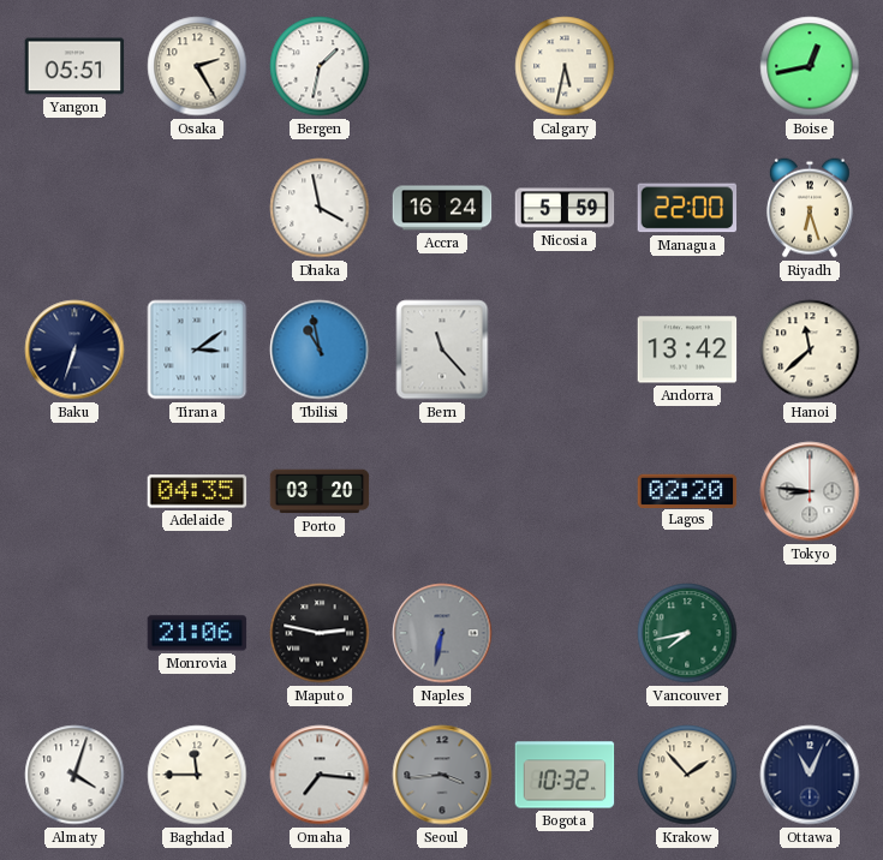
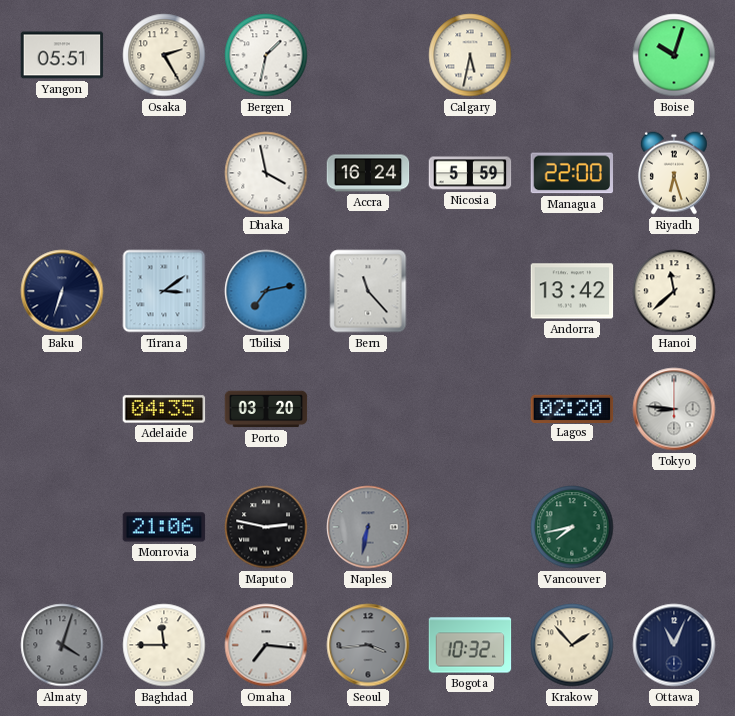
Boise: 12:43 -> 10:03
Tbilisi: 10:58 -> 7:13
Almaty dial: white -> grey
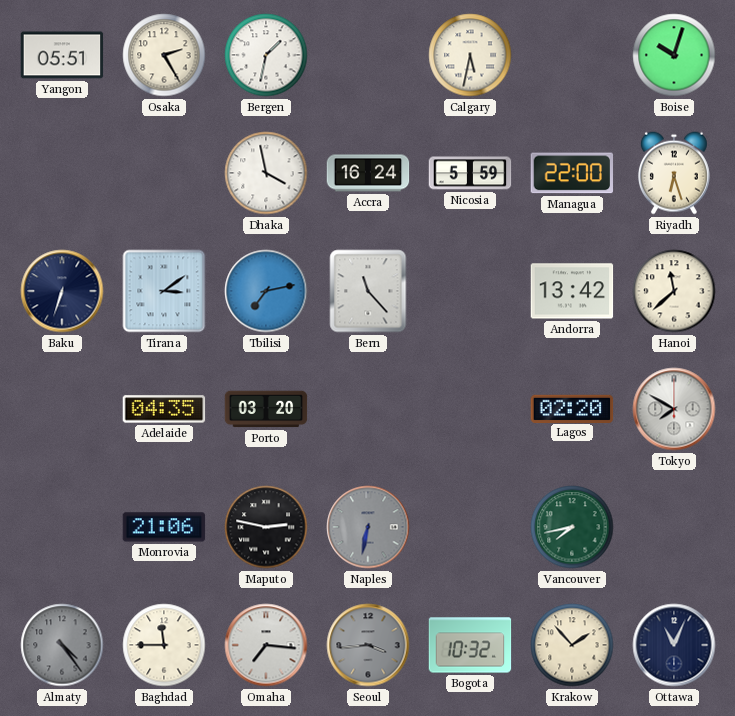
Tokyo: 8:46 -> 7:50
Almaty: 4:03 -> 4:24
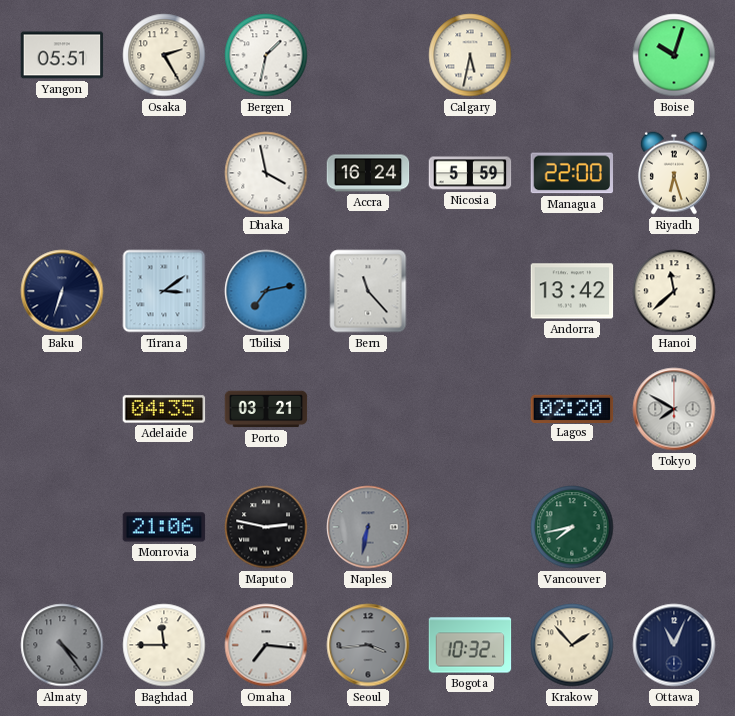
Porto: 03:20 -> 03:21
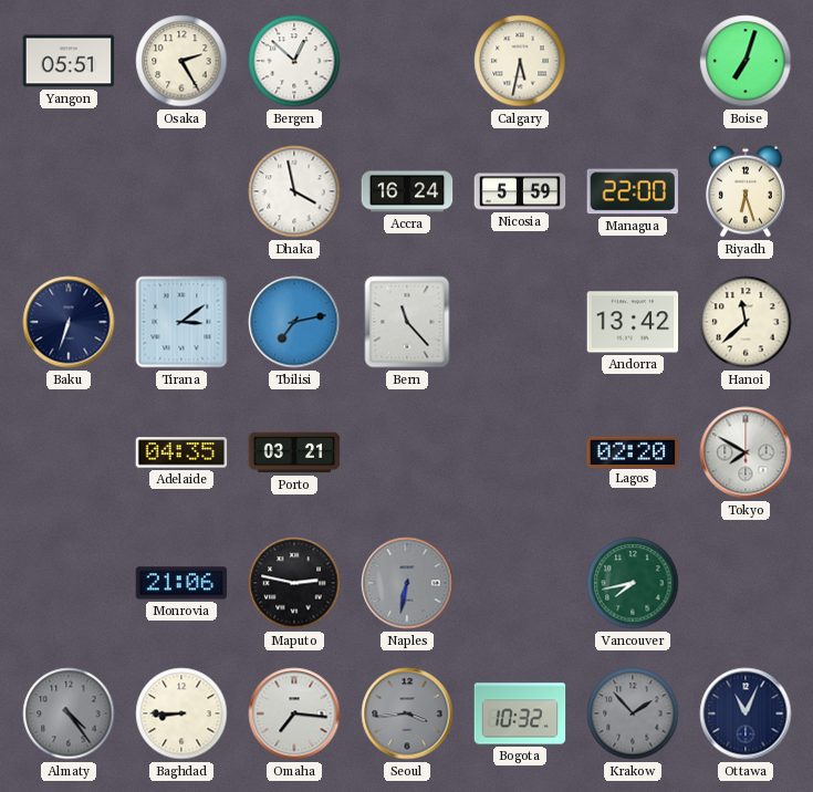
Bergen: 1:32 -> 12:52
Boise: 10:03 -> 7:03
Baghdad: 11:45 -> 8:45
Krakow dial: cream -> grey
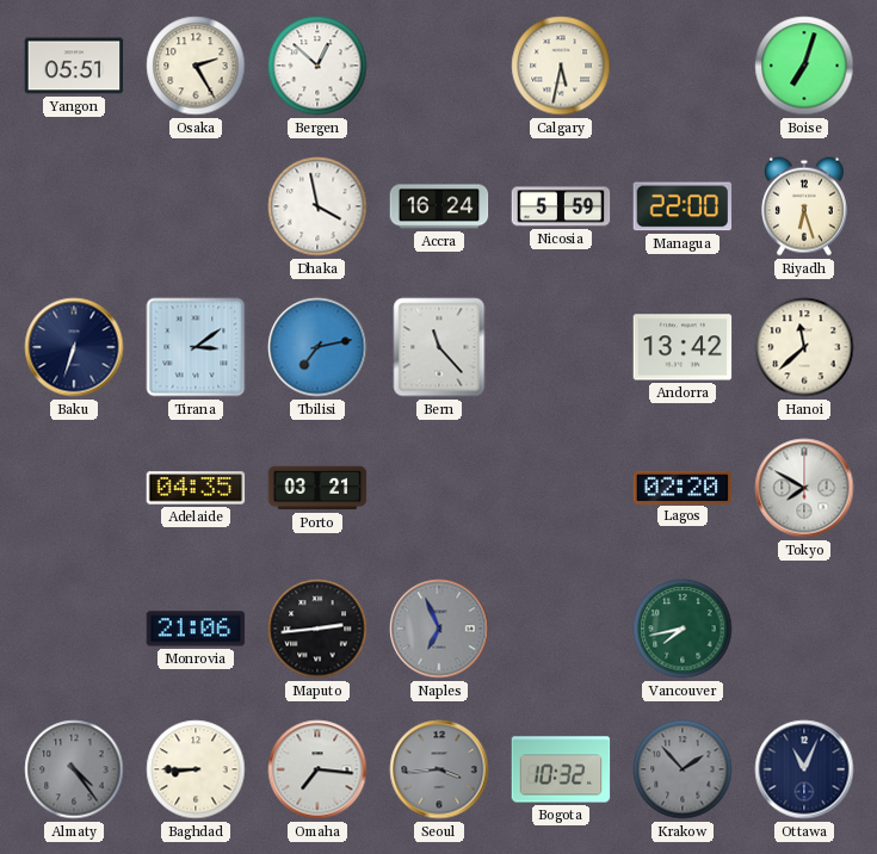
Maputo: 2:47 -> 2:44
Naples: 6:32 -> 6:56
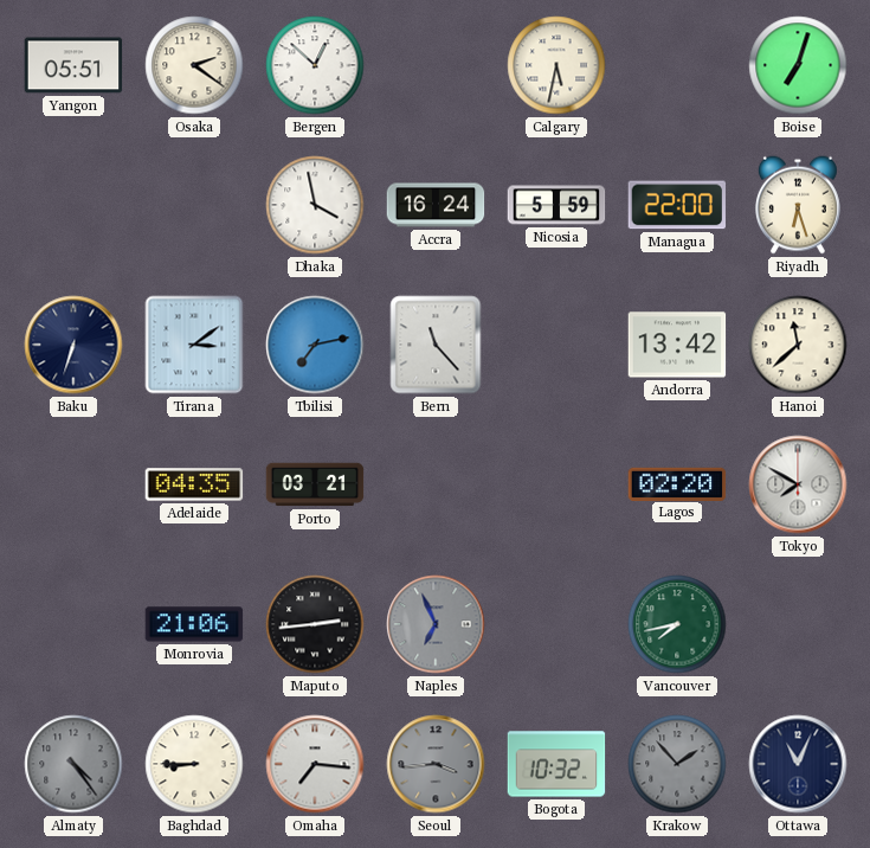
Osaka: 2:25 -> 2:21
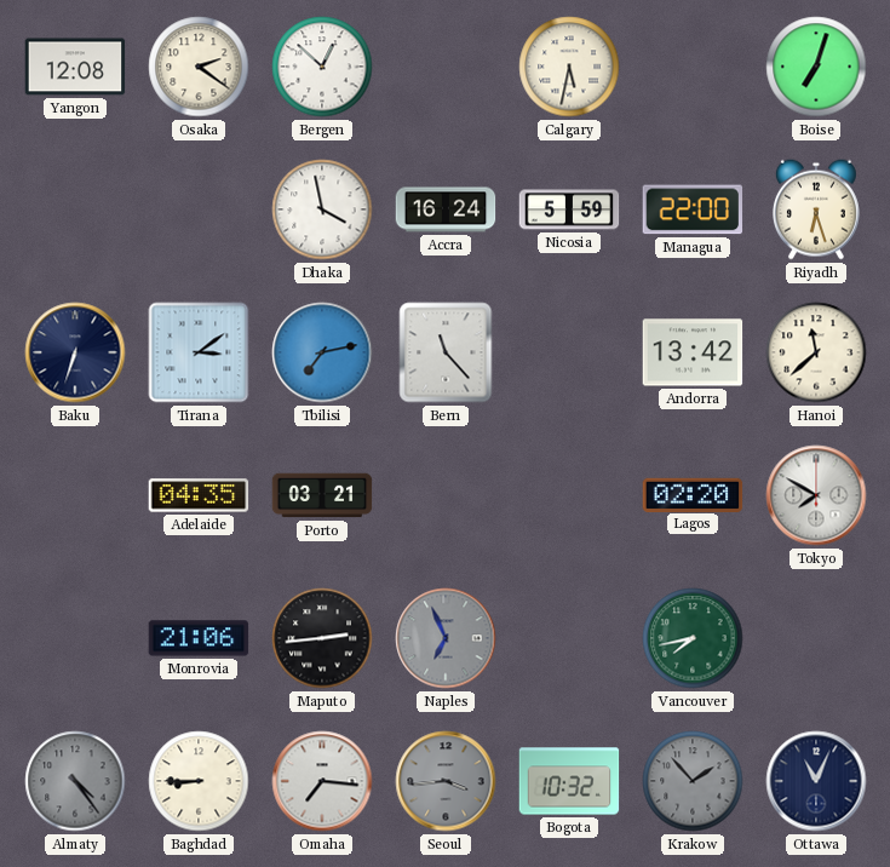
Yangon: 05:51 -> 12:08
